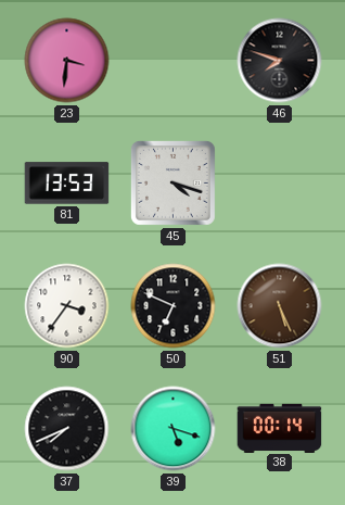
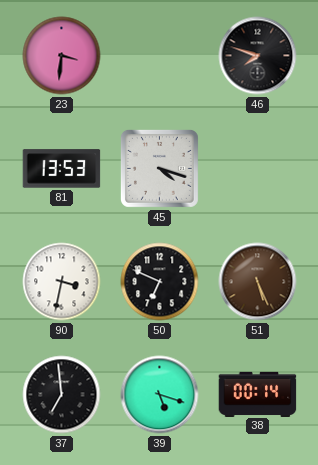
90: 3:36 -> 3:32
37: 7:41 -> 6:59
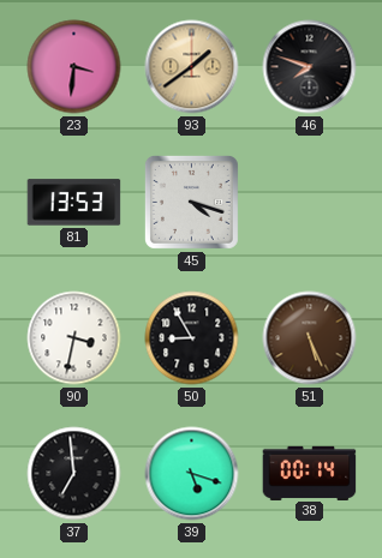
93: none -> 1:39
50: 6:49 -> 8:55
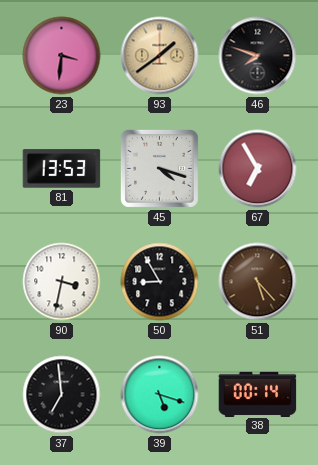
67: none -> 6:55
51: 5:26 -> 5:23
